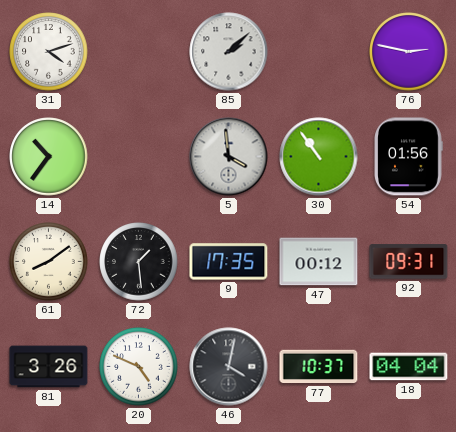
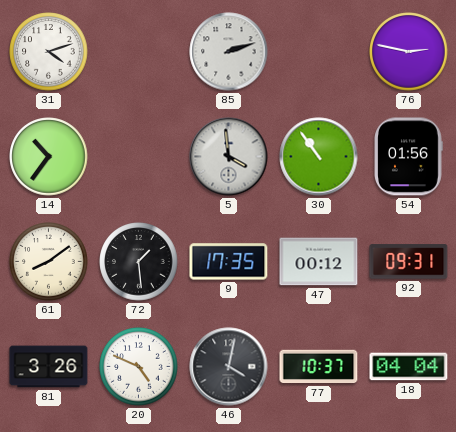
85: 2:08 -> 2:12
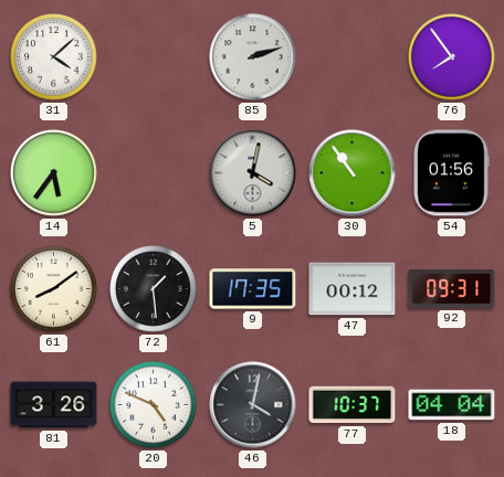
31: 4:12 -> 4:08
76: 2:47 -> 7:54
14: 10:36 -> 5:36
5: 3:59 -> 4:02
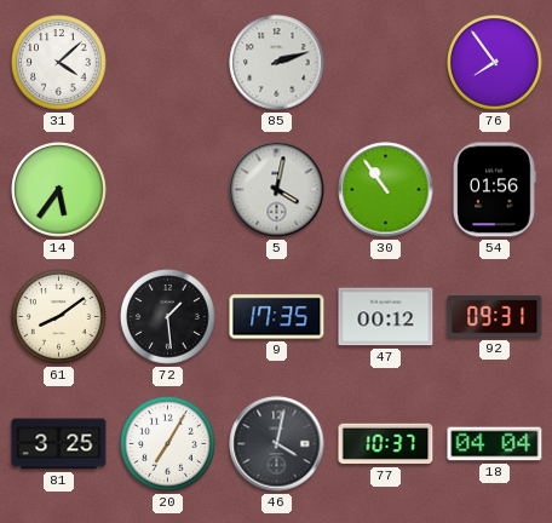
81: 3:26 -> 3:25
20: 4:49 -> 7:05
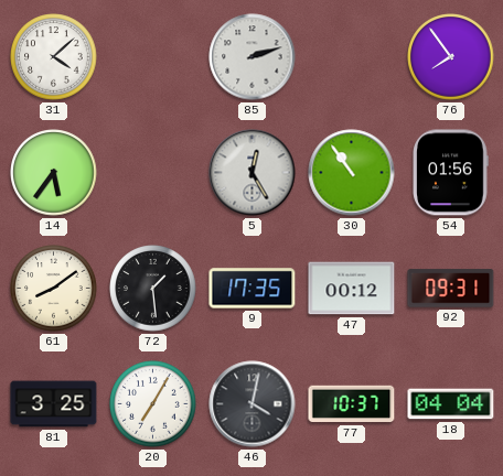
5: 4:02 -> 12:25
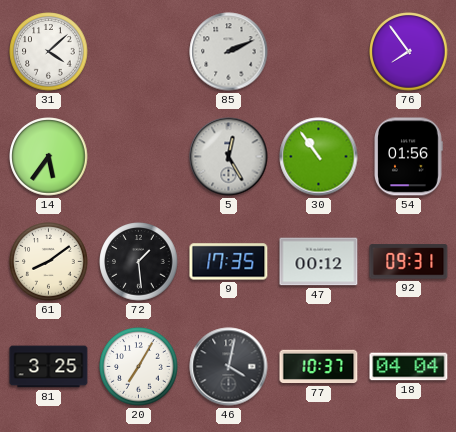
85: 2:12 -> 2:11
